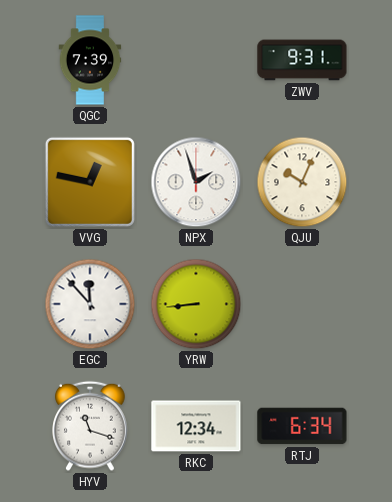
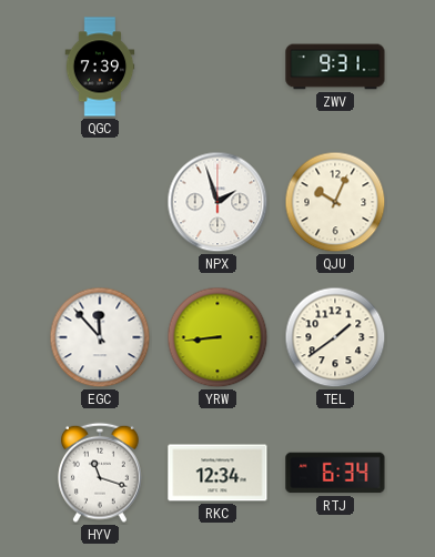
VVG: 12:47 -> none
TEL: none -> 1:39
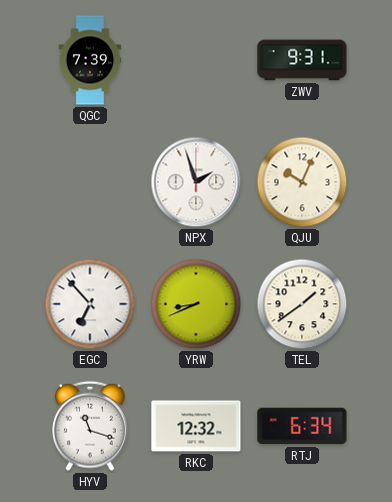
EGC: 11:53 -> 6:53
YRW: 8:44 -> 8:41
RKC: 12:34 -> 12:32
